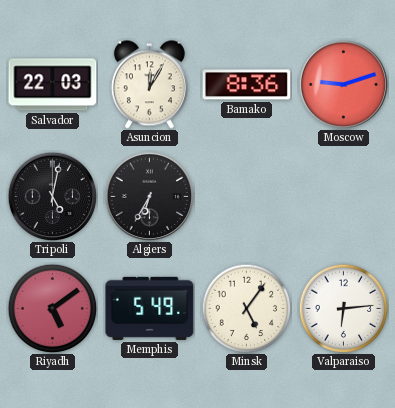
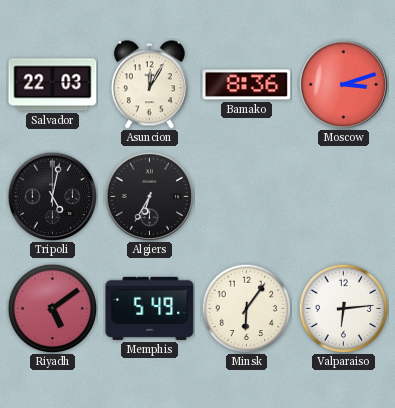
Moscow: 9:12 -> 3:12
Minsk: 5:06 -> 6:06
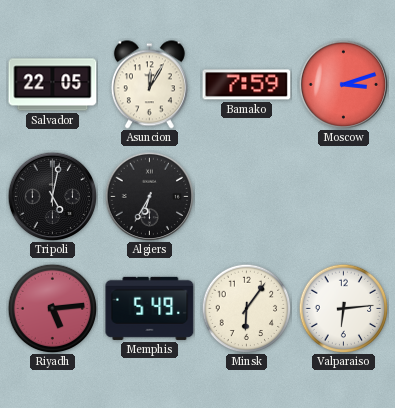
Salvador: 22:03 -> 22:05
Bamako: 8:36 -> 7:59
Riyadh: 5:09 -> 5:14
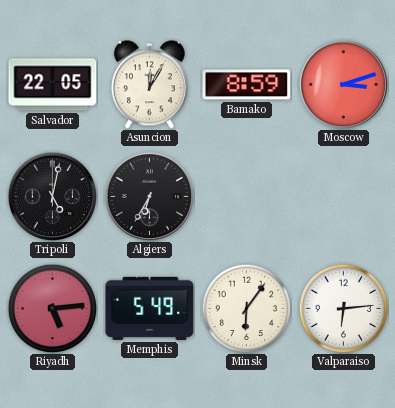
Bamako: 7:59 -> 8:59
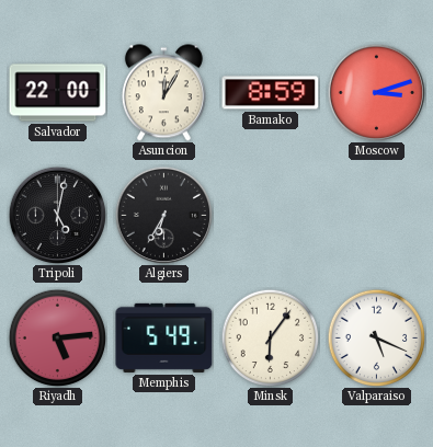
Salvador: 22:05 -> 22:00
Valparaiso: 6:14 -> 5:19
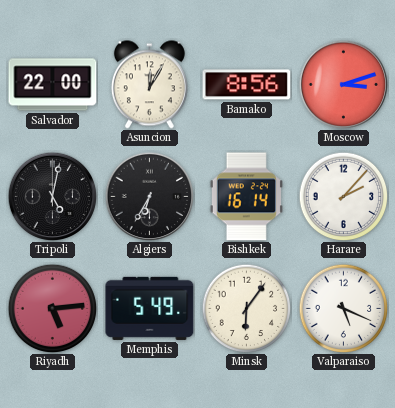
Bamako: 8:59 -> 8:56
Bishkek: none -> 16:14
Harare: none -> 2:07
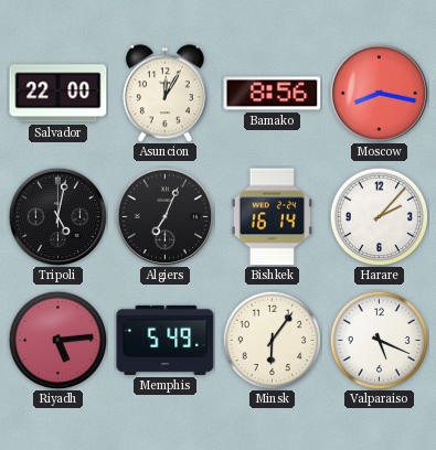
Moscow: 3:12 -> 8:17
Algiers: 6:35 -> 7:04
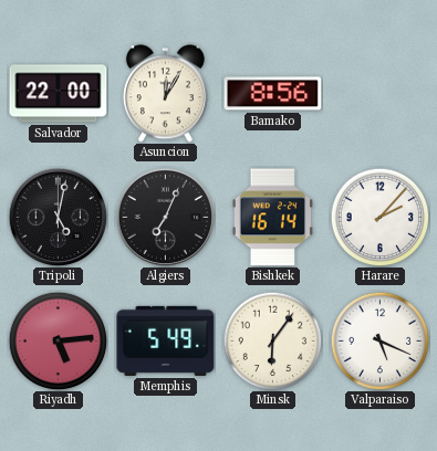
Moscow: 8:17 -> none
